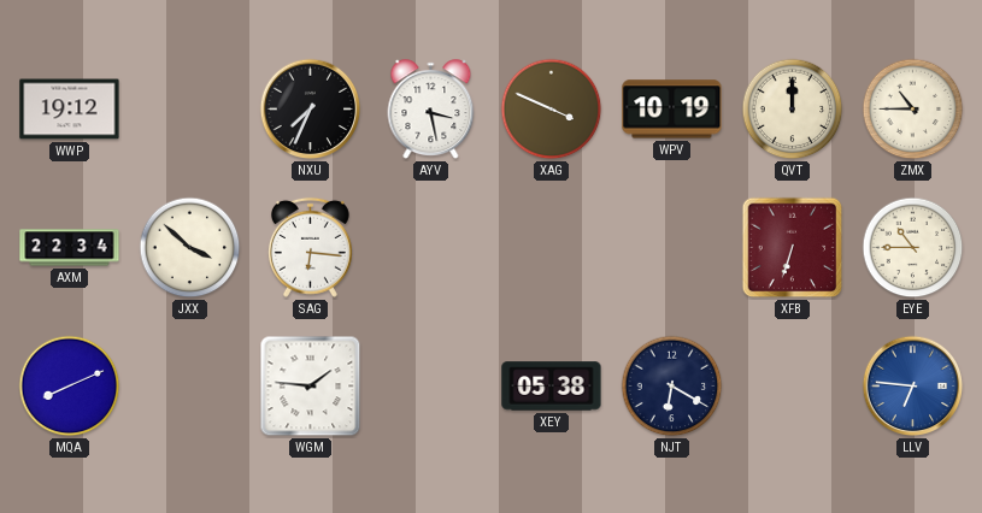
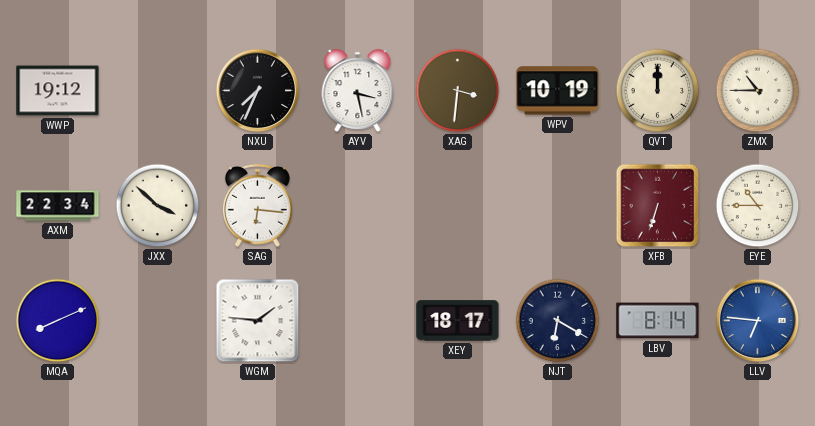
XAG: 3:49 -> 3:31
XEY: 05:38 -> 18:17
LBV: none -> 8:14
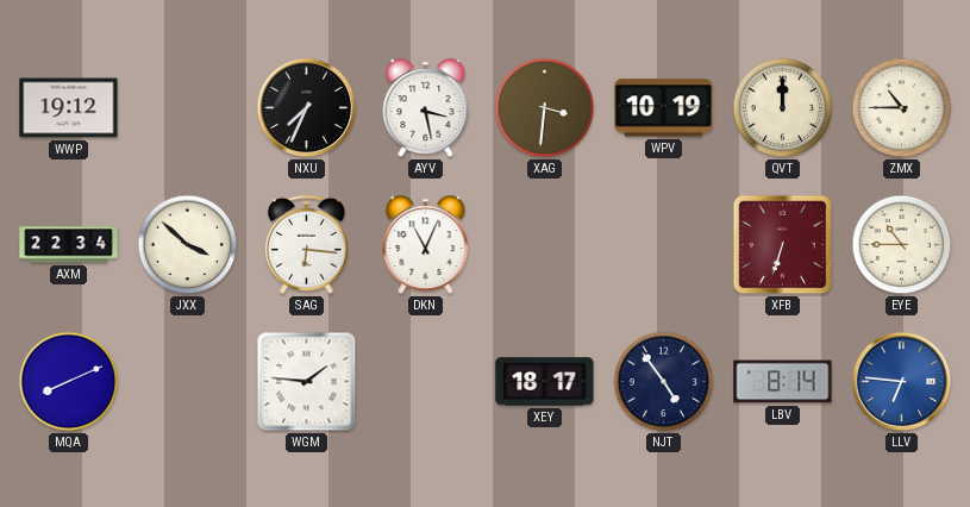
DKN: none -> 11:04
NJT: 6:20 -> 4:54
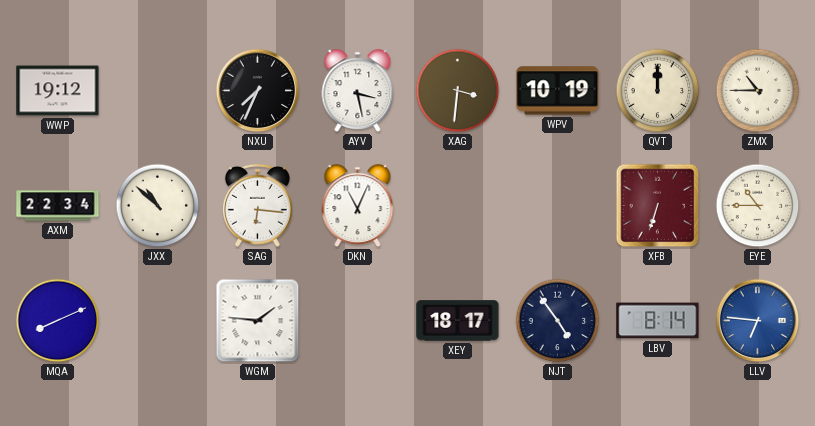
JXX: 3:52 -> 10:52
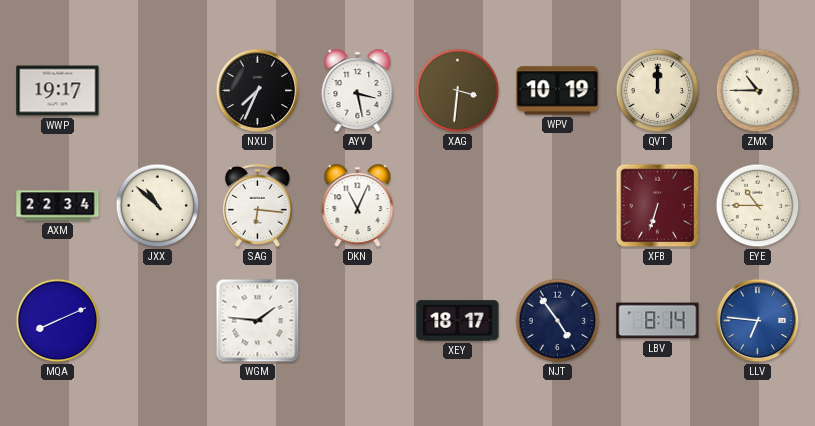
WWP: 19:12 -> 19:17
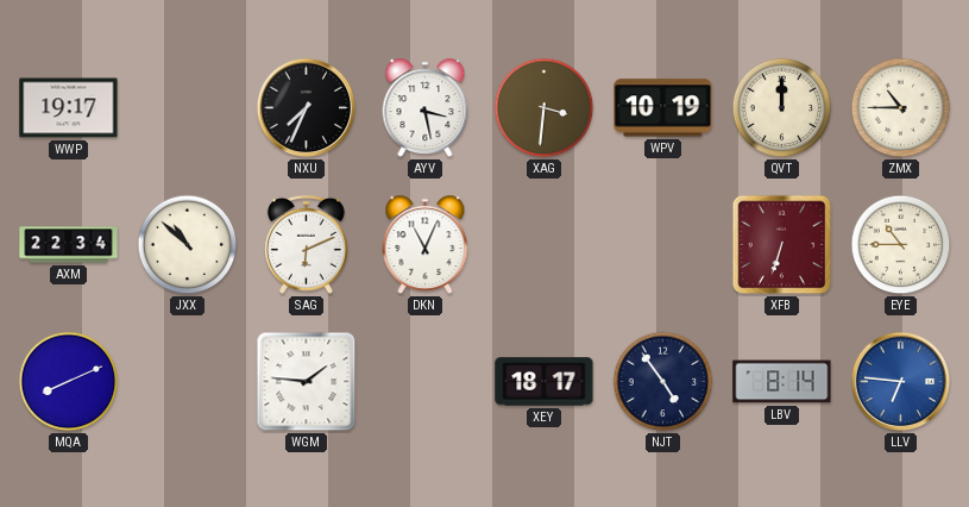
SAG: 6:16 -> 6:11
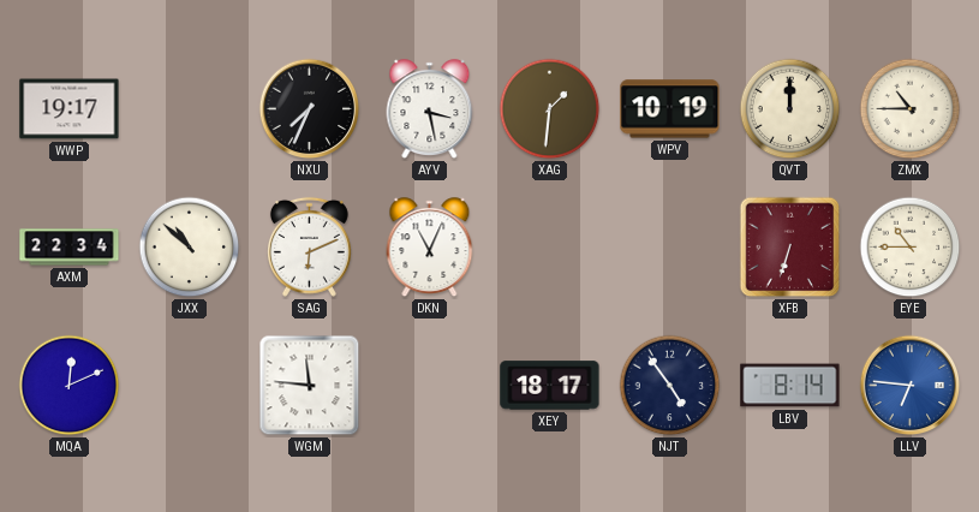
XAG: 3:31 -> 1:31
MQA: 8:11 -> 12:11
WGM: 1:46 -> 11:46
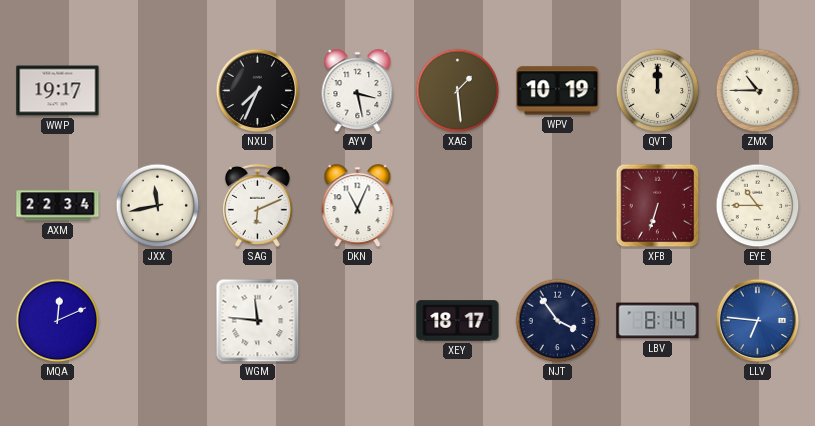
XAG: 1:31 -> 1:29
JXX: 10:52 -> 11:43
NJT: 4:54 -> 3:54
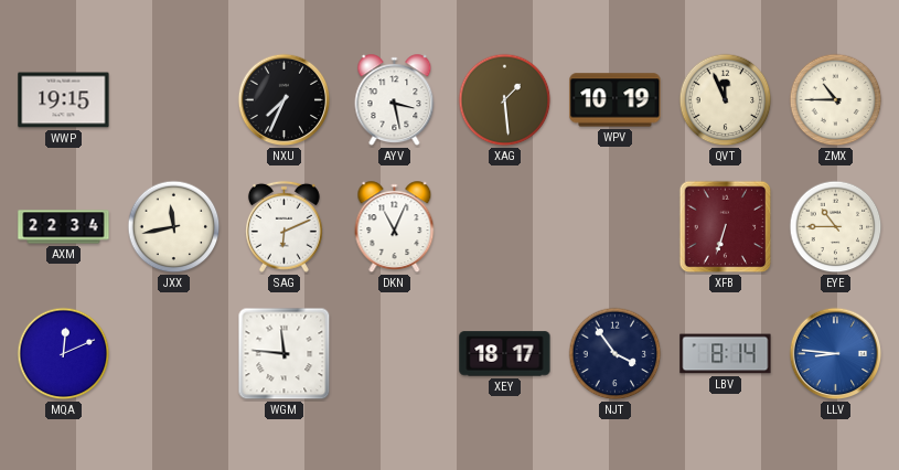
WWP: 19:17 -> 19:15
QVT: 12:00 -> 11:56
LLV: 6:46 -> 8:46
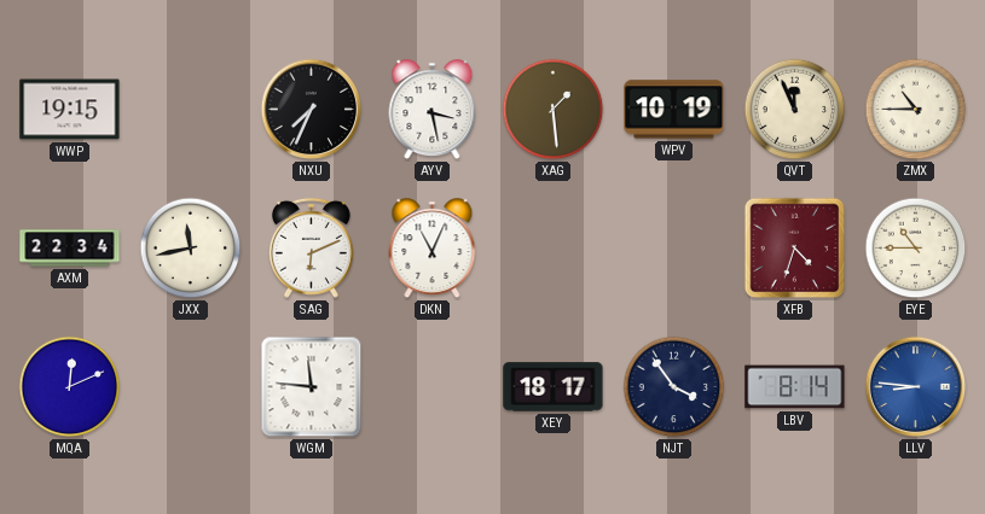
XFB: 6:33 -> 4:33
